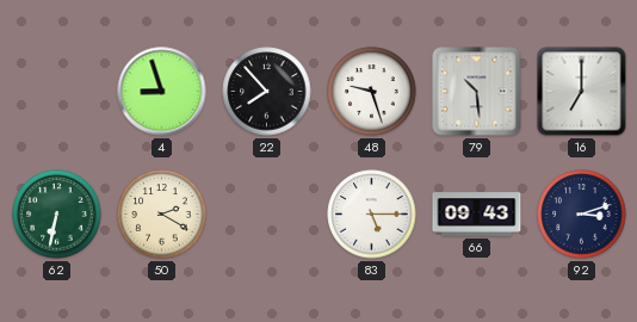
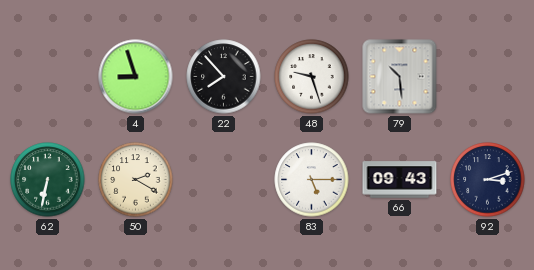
16: 7:00 -> none
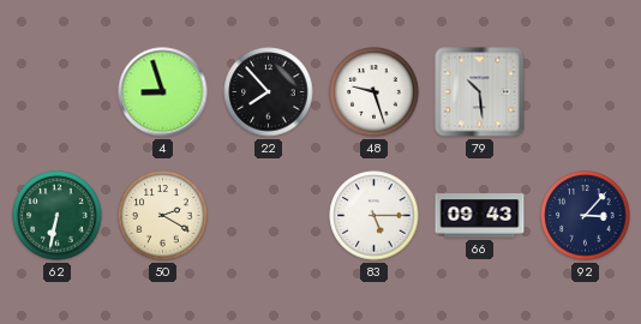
92: 3:12 -> 3:07
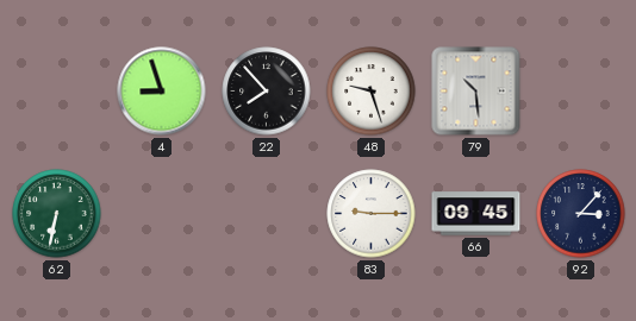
50: 2:20 -> none
83: 5:15 -> 9:15
66: 09:43 -> 09:45
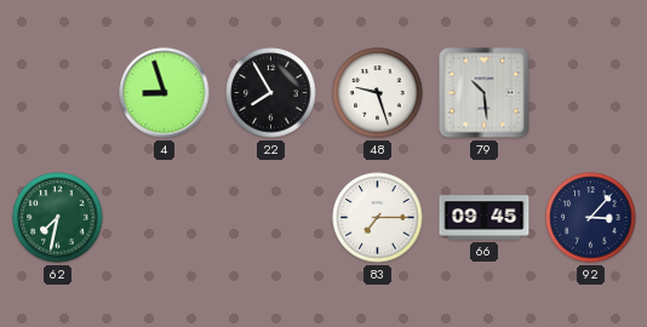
22: 7:53 -> 7:55
62: 6:32 -> 7:32
83: 9:15 -> 7:15
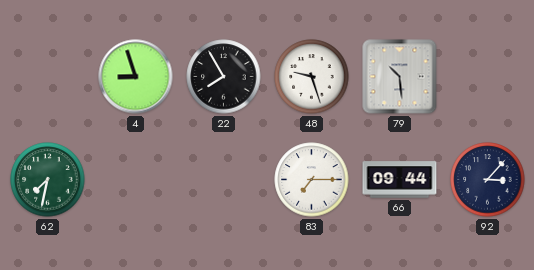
66: 09:45 -> 09:44
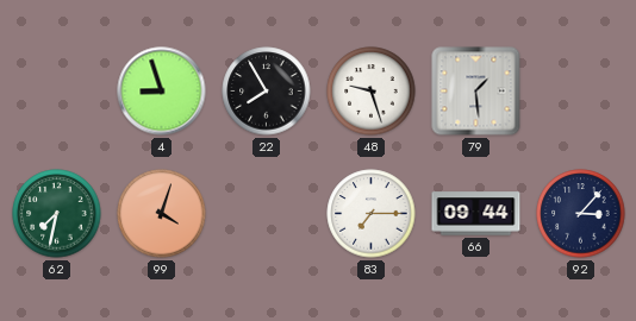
79: 10:29 -> 1:29
99: none -> 4:03
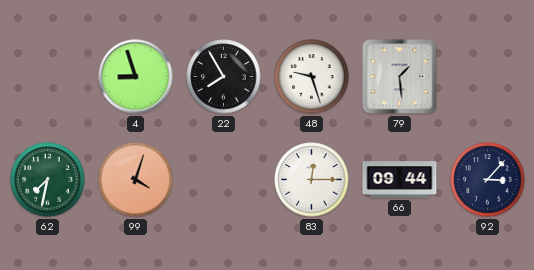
83: 7:15 -> 12:15
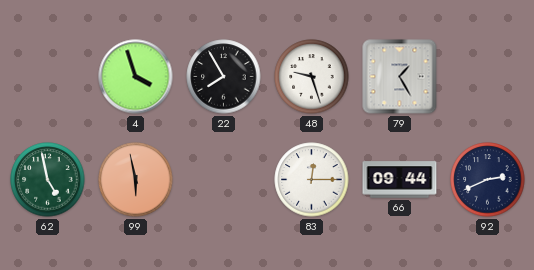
4: 8:57 -> 3:57
79: 1:29 -> 1:25
62: 7:32 -> 4:58
99: 4:03 -> 5:58
92: 3:07 -> 2:41
